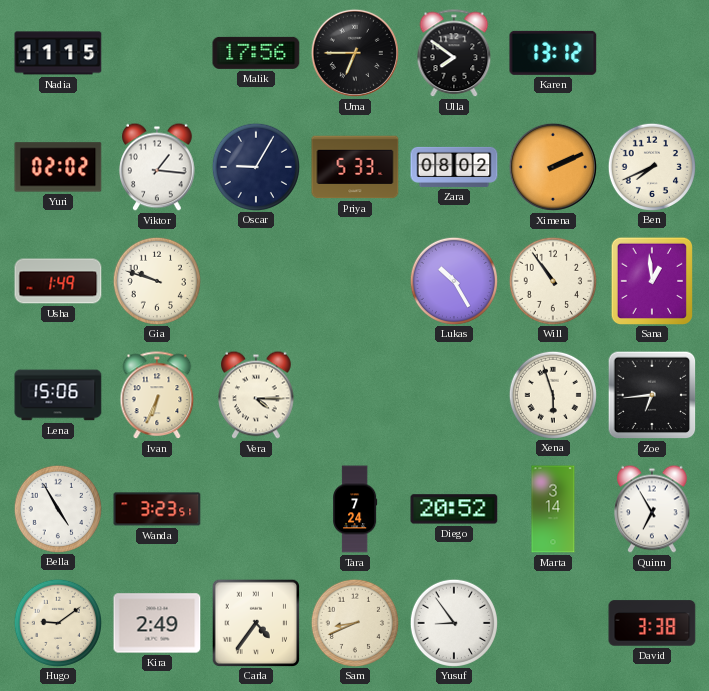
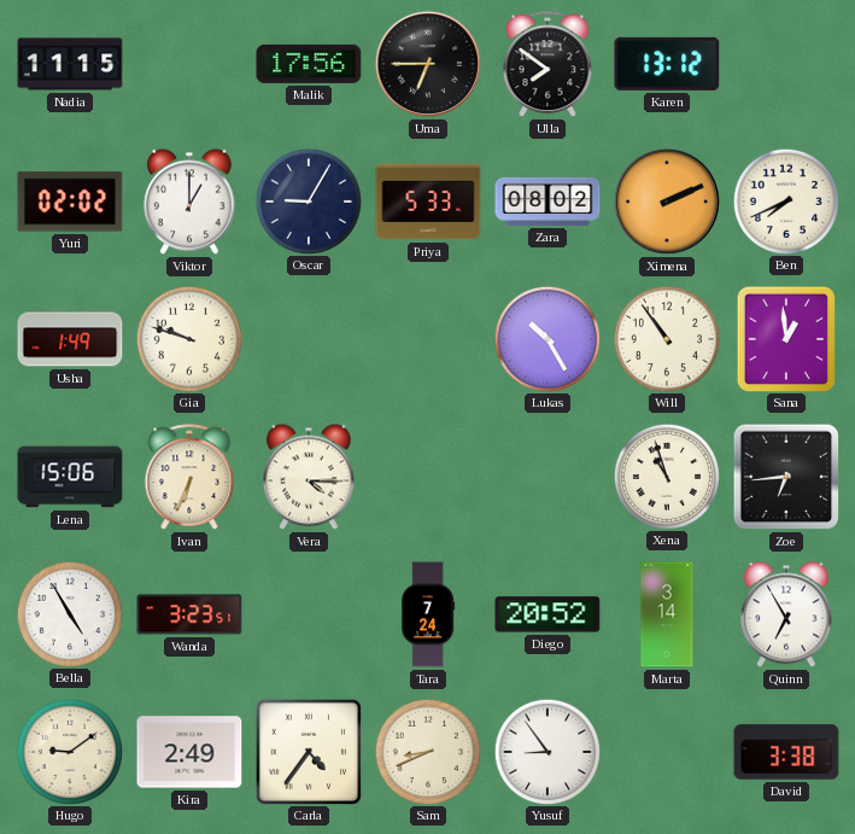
Viktor: 1:16 -> 1:00
Xena: 5:57 -> 10:57
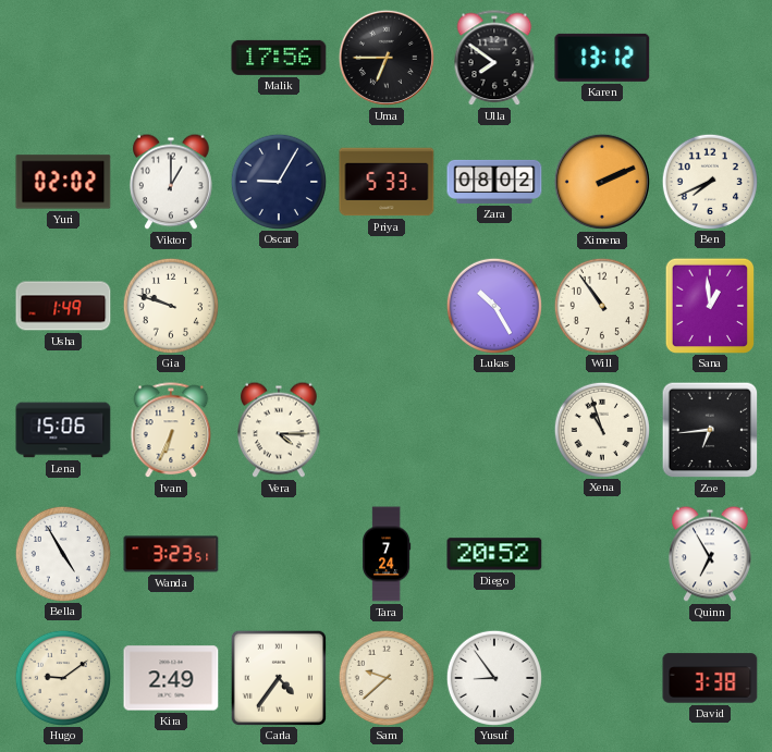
Nadia: 11:15 -> none
Marta: 3:14 -> none
Sam: 8:41 -> 9:38
